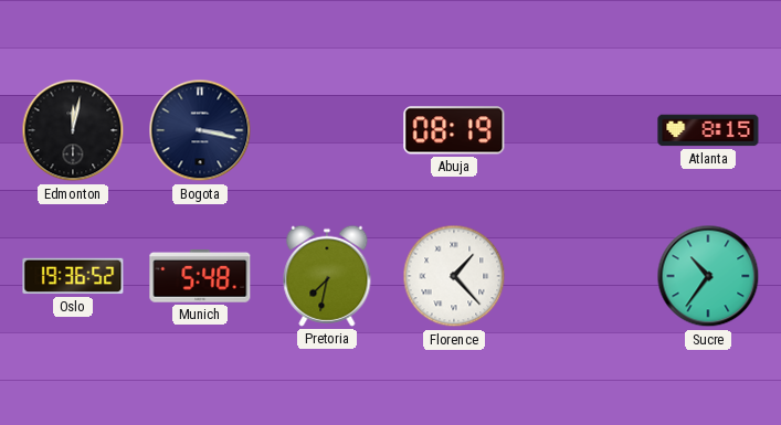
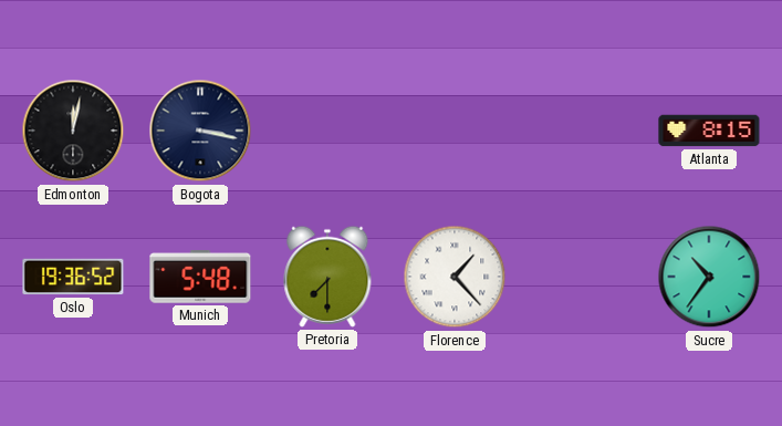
Abuja: 08:19 -> none
Pretoria: 7:32 -> 7:30
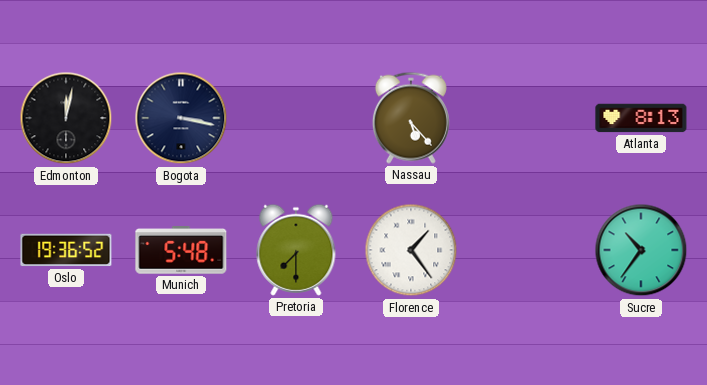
Nassau: none -> 5:23
Atlanta: 8:15 -> 8:13
Florence: 1:23 -> 1:24
